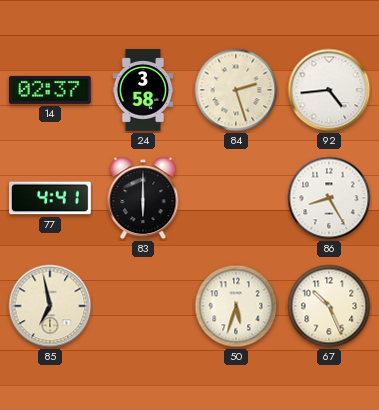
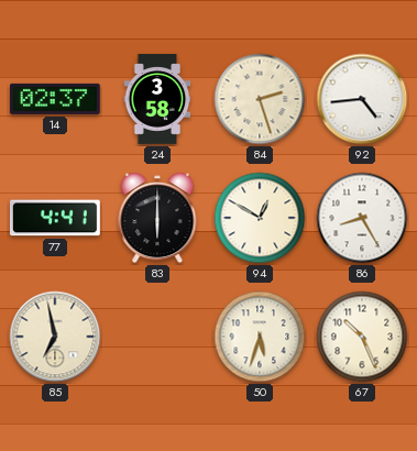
94: none -> 12:50
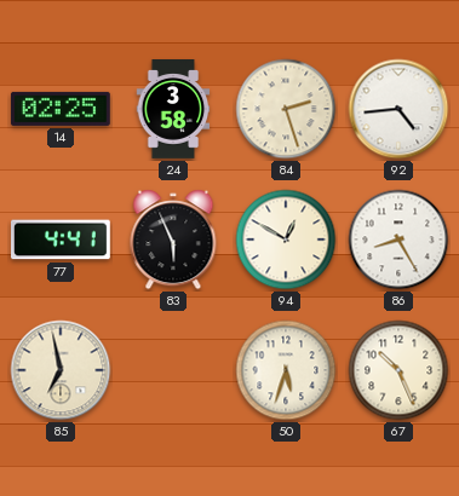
14: 02:37 -> 02:25
83: 6:00 -> 5:56
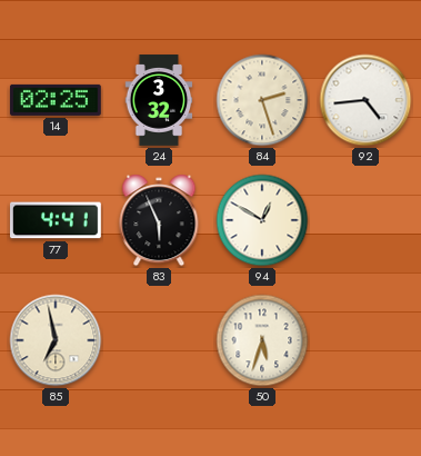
24: 3:58 -> 3:32
86: 8:25 -> none
67: 10:26 -> none
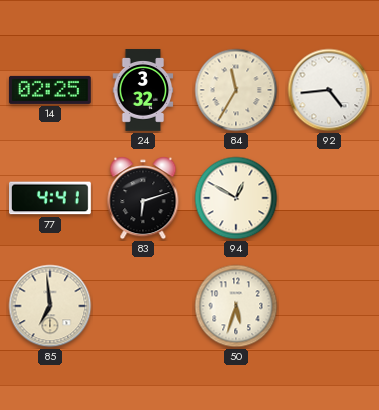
84: 2:27 -> 11:35
83: 5:56 -> 6:12
85: 6:58 -> 6:59
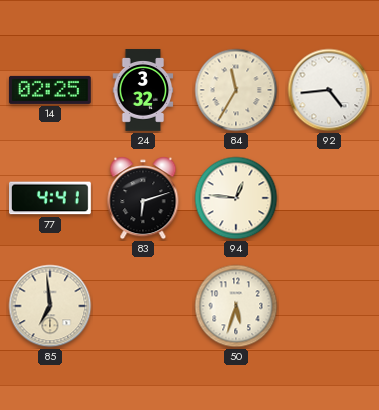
94: 12:50 -> 12:46
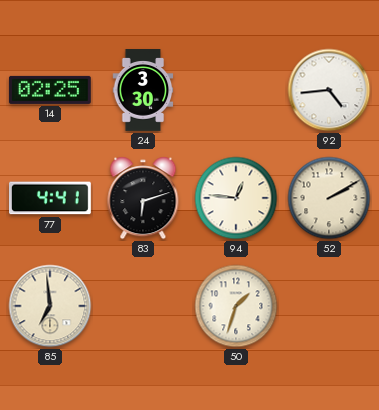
24: 3:32 -> 3:30
84: 11:35 -> none
52: none -> 2:10
50: 5:33 -> 1:33
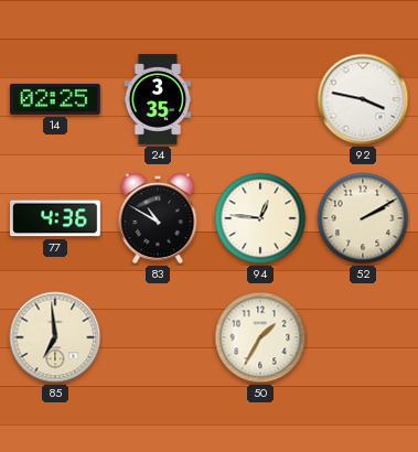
24: 3:30 -> 3:35
92: 4:44 -> 3:47
77: 4:41 -> 4:36
83: 6:12 -> 10:50
50: 1:33 -> 1:35
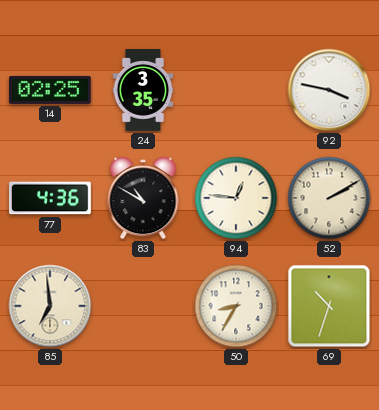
50: 1:35 -> 8:35
69: none -> 10:33
